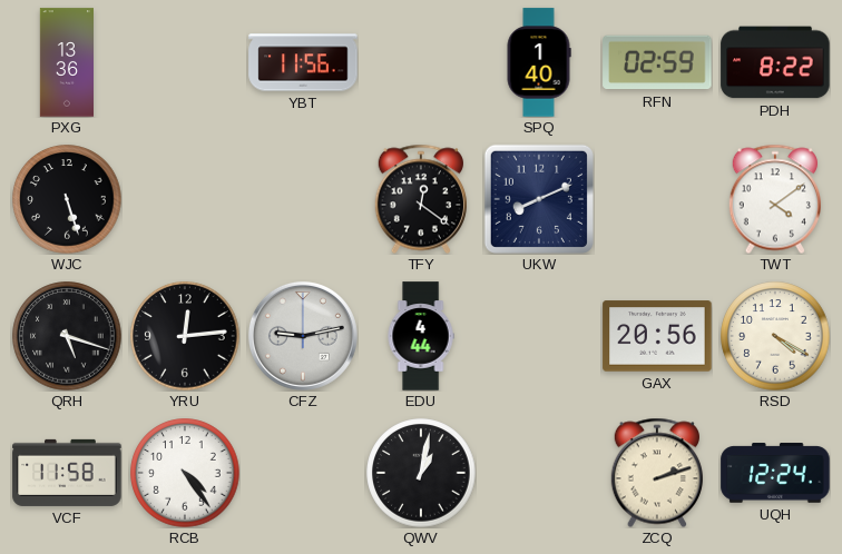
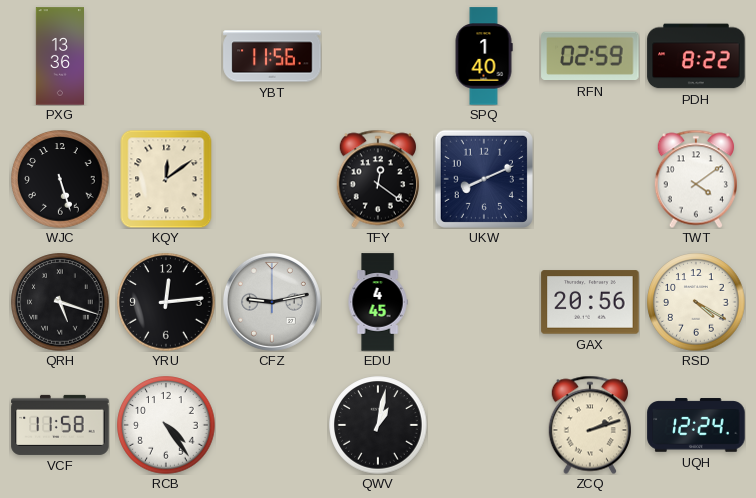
KQY: none -> 12:09
EDU: 4:44 -> 4:45
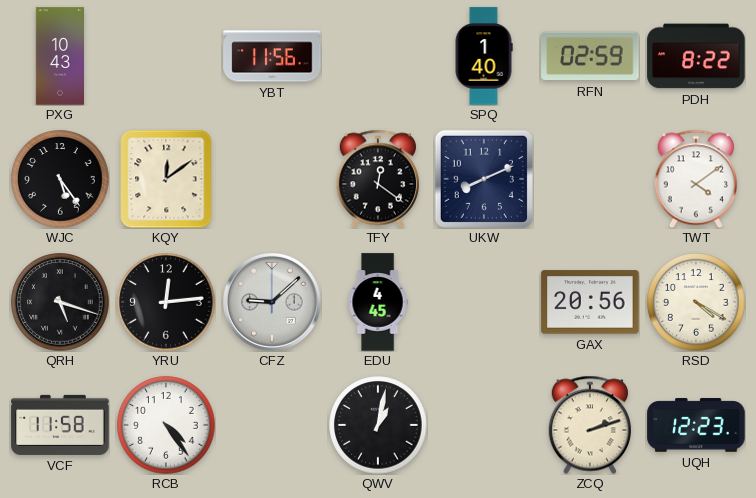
PXG: 13:36 -> 10:43
WJC: 5:27 -> 5:24
CFZ: 9:13 -> 9:08
UQH: 12:24 -> 12:23
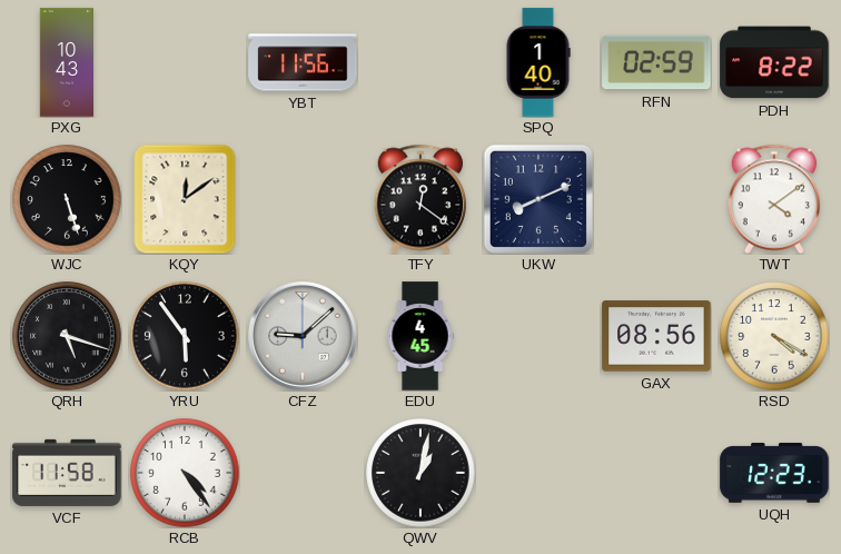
WJC: 5:24 -> 5:27
YRU: 12:14 -> 5:54
GAX: 20:56 -> 08:56
ZCQ: 2:12 -> none
